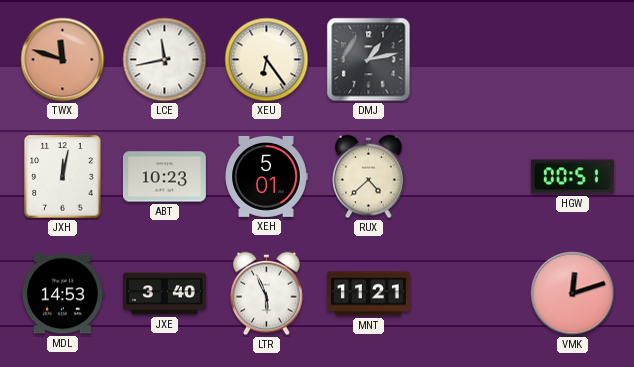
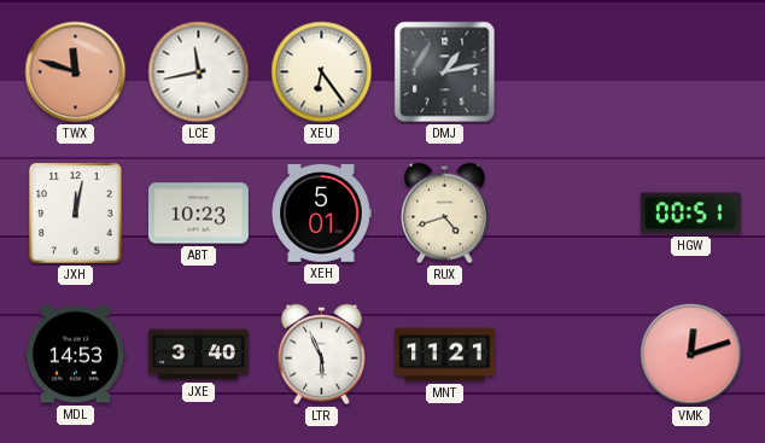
RUX: 4:38 -> 4:42
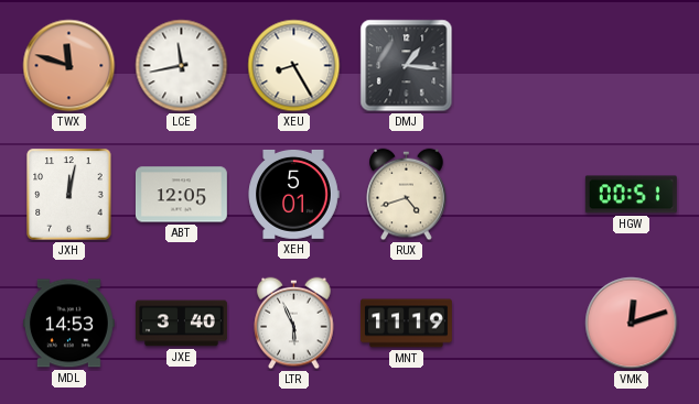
XEU: 6:24 -> 8:25
DMJ: 1:13 -> 1:16
ABT: 10:23 -> 12:05
MNT: 11:21 -> 11:19
